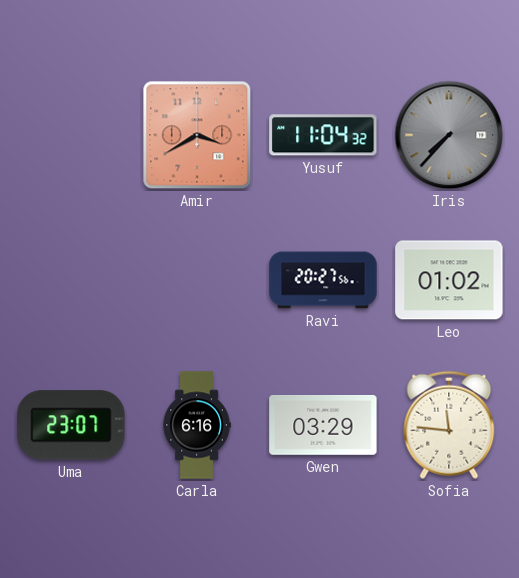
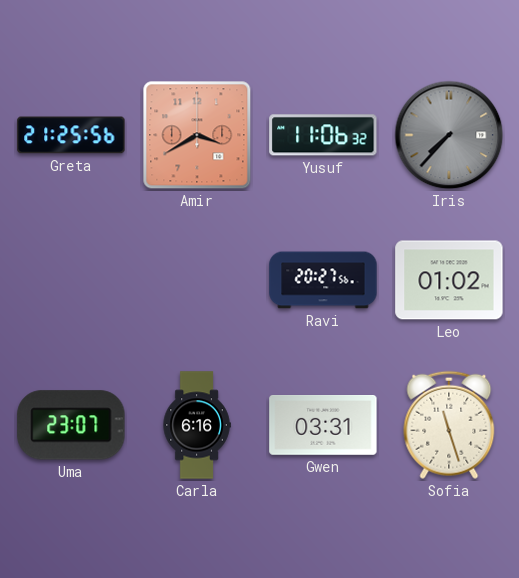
Greta: none -> 21:25
Yusuf: 11:04 -> 11:06
Gwen: 03:29 -> 03:31
Sofia: 11:46 -> 11:27
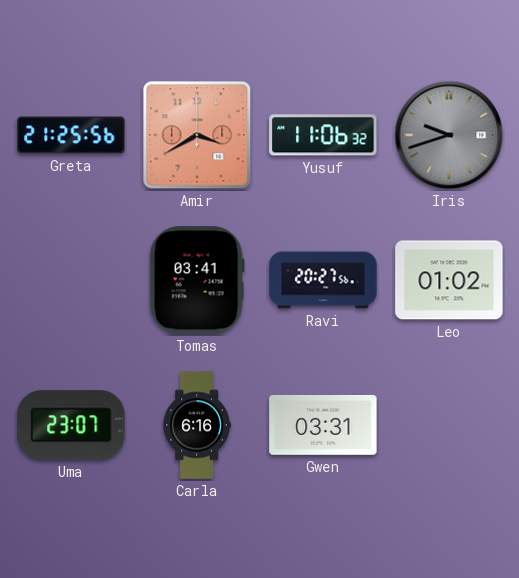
Iris: 7:37 -> 9:42
Tomas: none -> 03:41
Sofia: 11:27 -> none
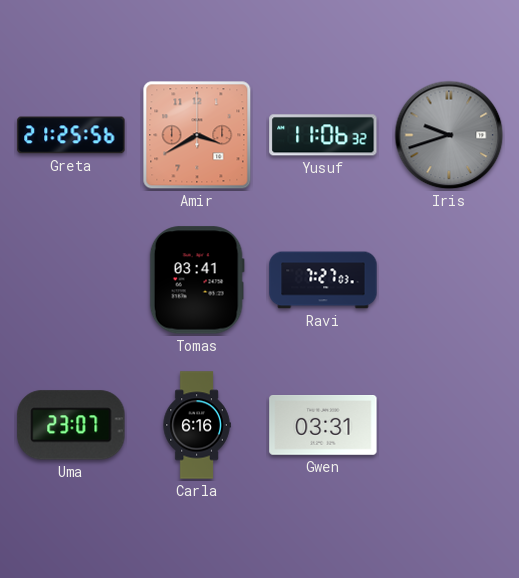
Ravi: 20:27 -> 7:27
Leo: 01:02 -> none
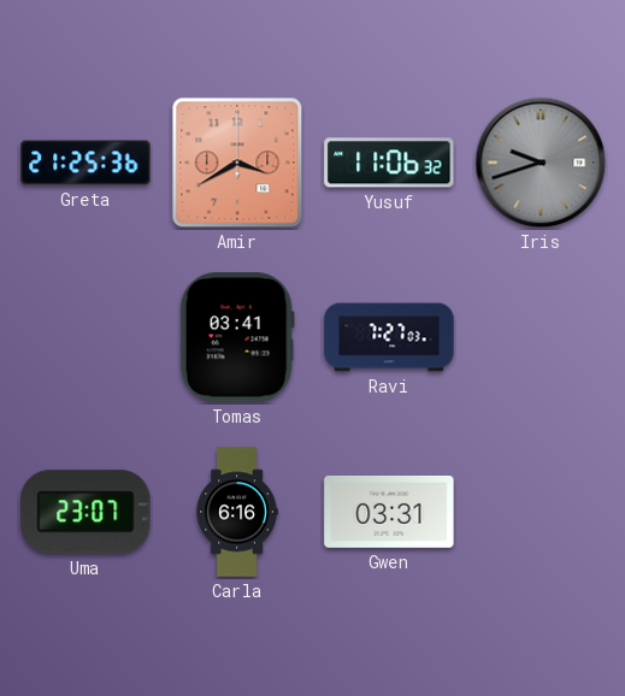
Greta: 21:25:56 -> 21:25:36
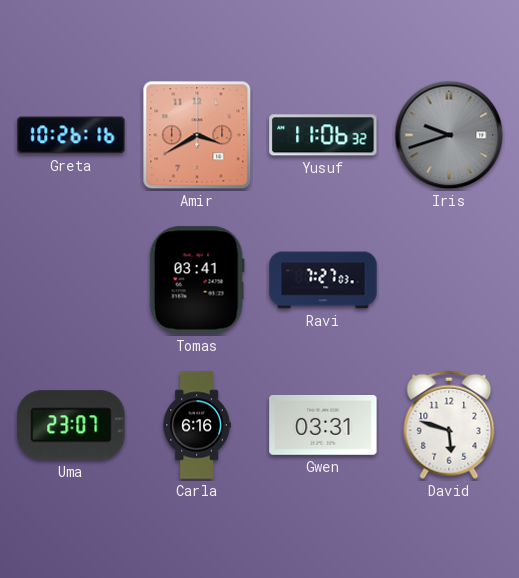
Greta: 21:25 -> 10:26
David: none -> 5:48
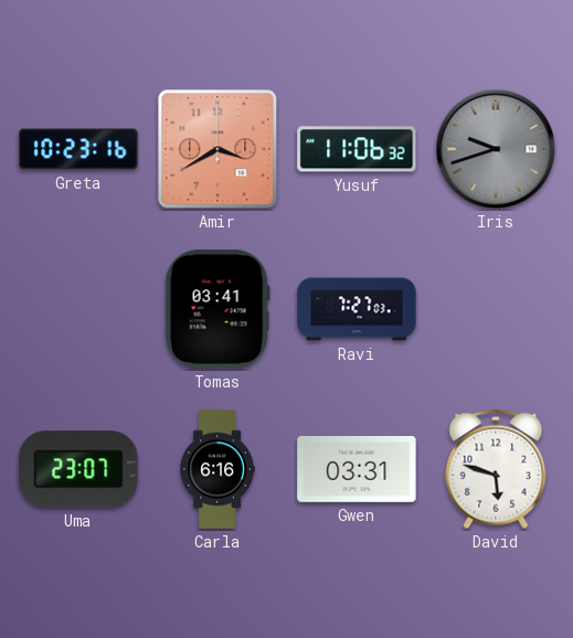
Greta: 10:26 -> 10:23
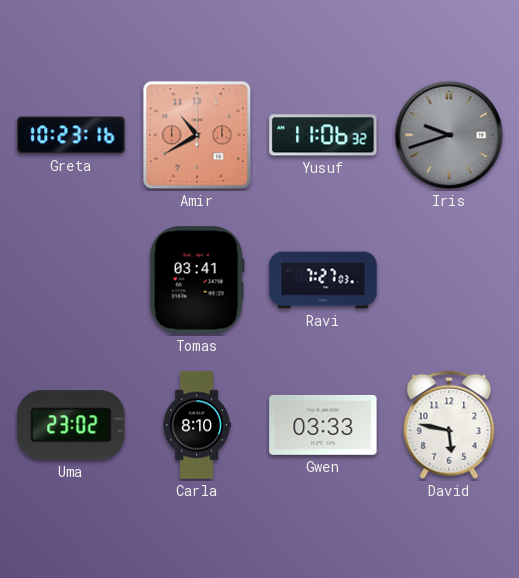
Amir: 3:40 -> 10:40
Uma: 23:07 -> 23:02
Carla: 6:16 -> 8:10
Gwen: 03:31 -> 03:33
David: 5:48 -> 5:47
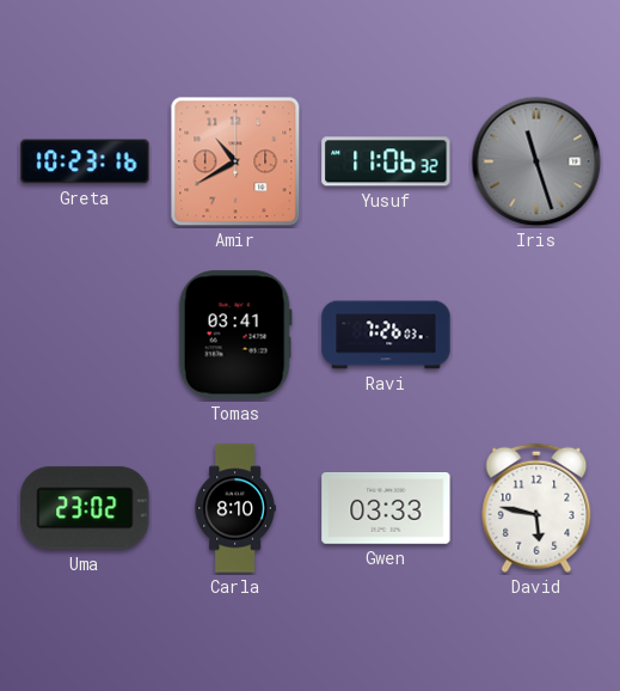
Iris: 9:42 -> 11:27
Ravi: 7:27 -> 7:26
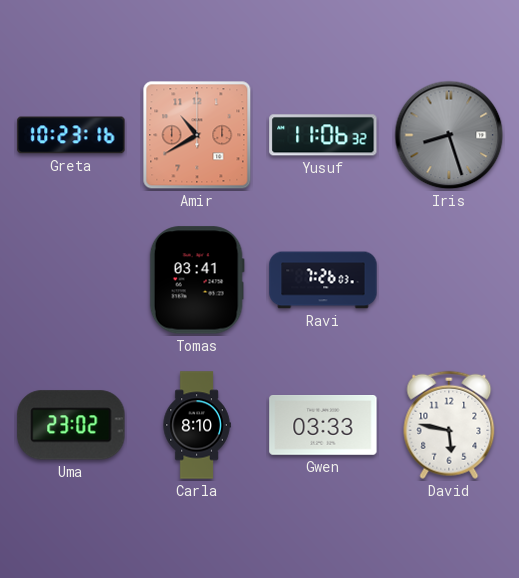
Iris: 11:27 -> 8:27
